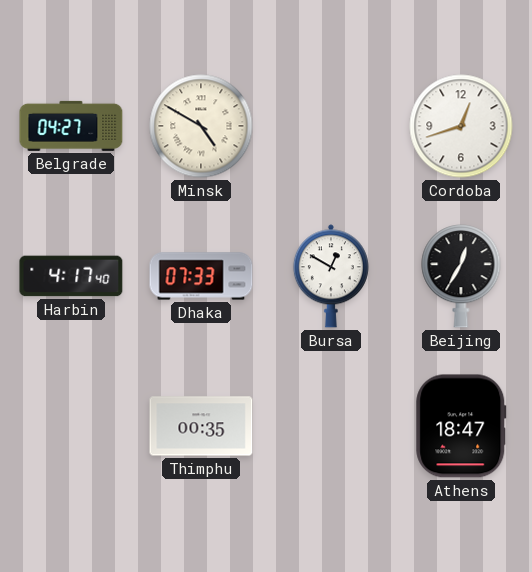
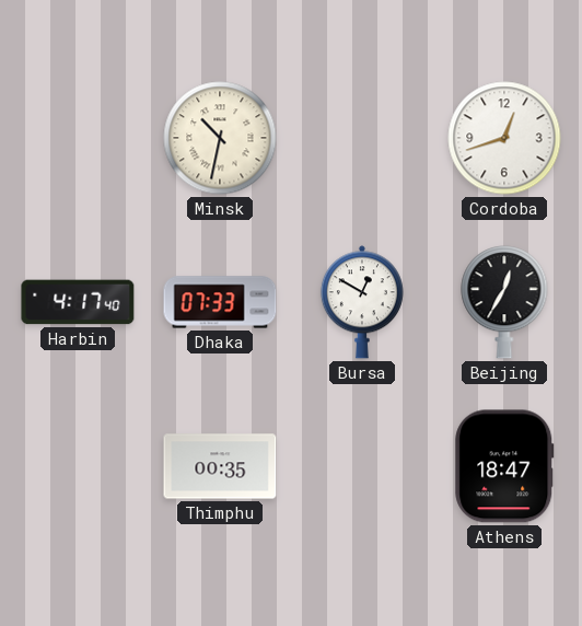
Belgrade: 04:27 -> none
Minsk: 4:50 -> 10:32
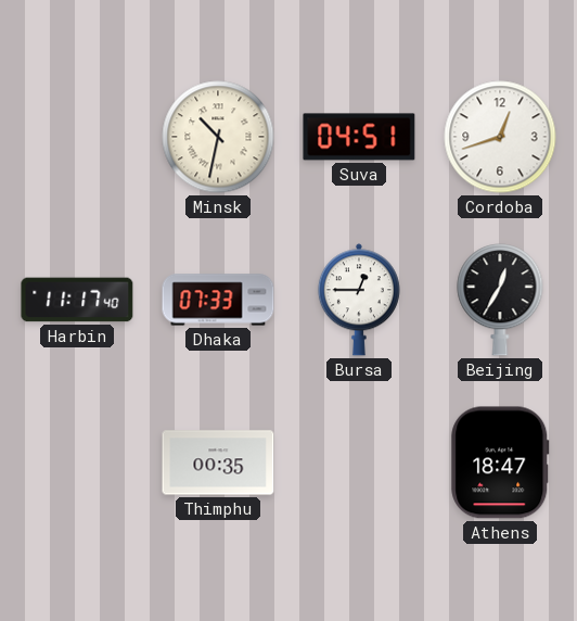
Suva: none -> 04:51
Harbin: 4:17 -> 11:17
Bursa: 12:50 -> 12:45
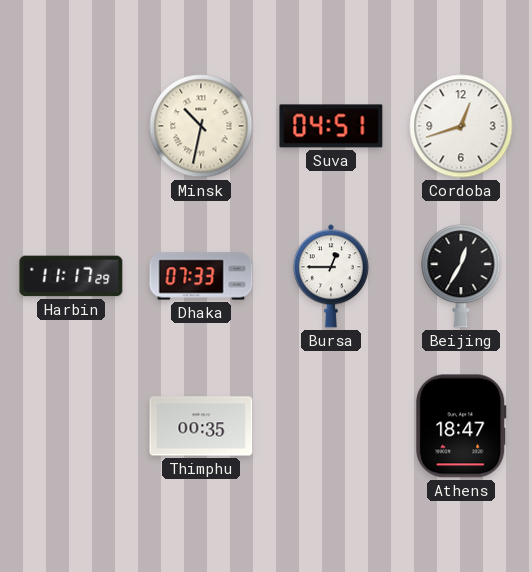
Harbin: 11:17:40 -> 11:17:29
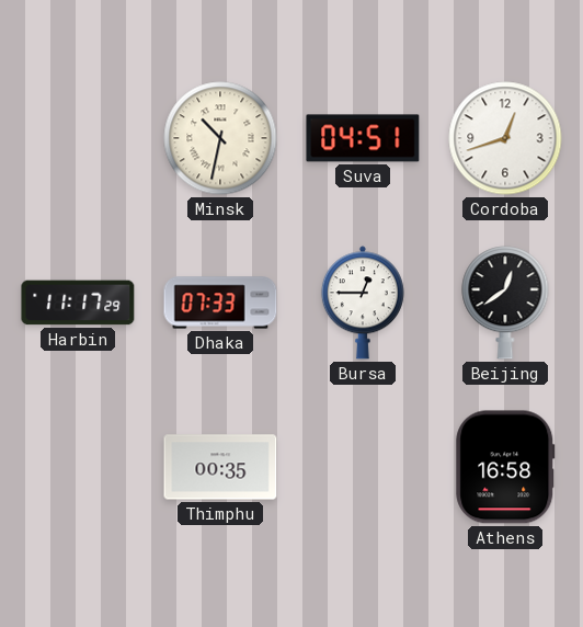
Beijing: 12:35 -> 12:39
Athens: 18:47 -> 16:58
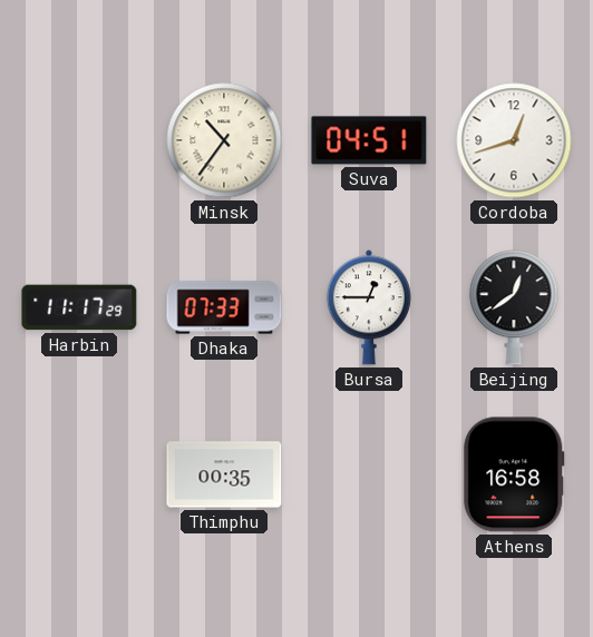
Minsk: 10:32 -> 10:36
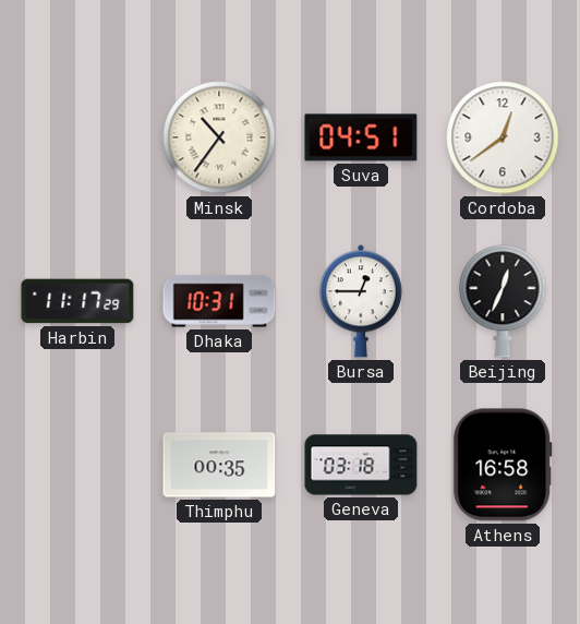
Cordoba: 12:42 -> 12:39
Dhaka: 07:33 -> 10:31
Beijing: 12:39 -> 12:34
Geneva: none -> 03:18
